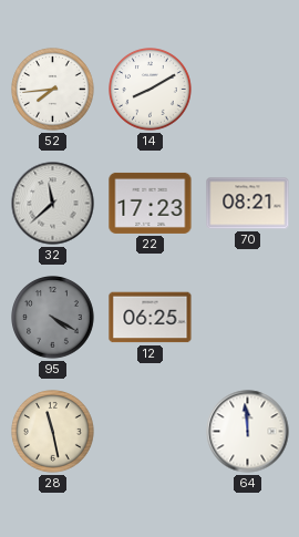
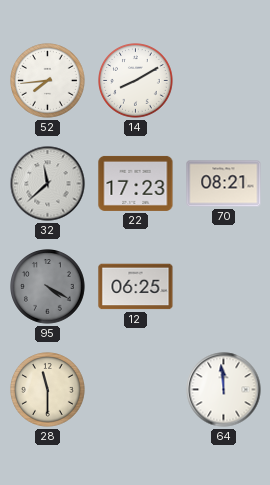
28: 11:28 -> 11:30
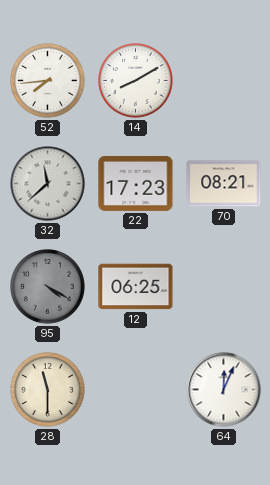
64: 11:59 -> 12:04
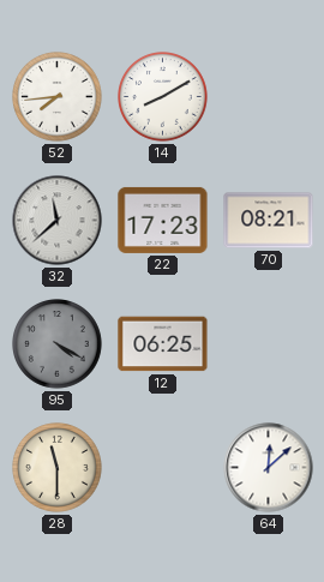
64: 12:04 -> 12:08
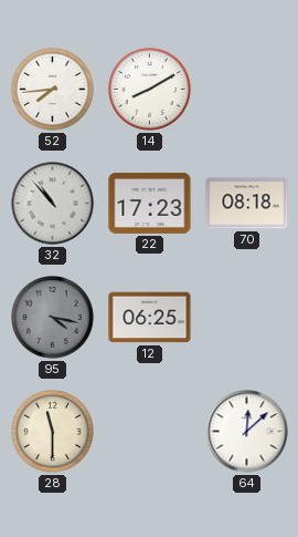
32: 11:38 -> 10:53
70: 08:21 -> 08:18
95: 4:20 -> 4:17
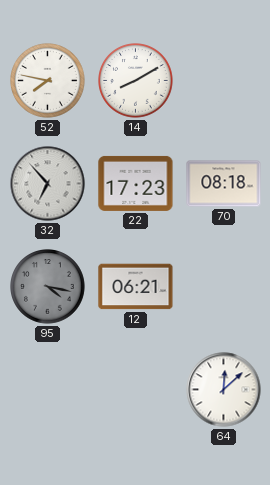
52: 7:44 -> 7:47
32: 10:53 -> 6:53
12: 06:25 -> 06:21
28: 11:30 -> none
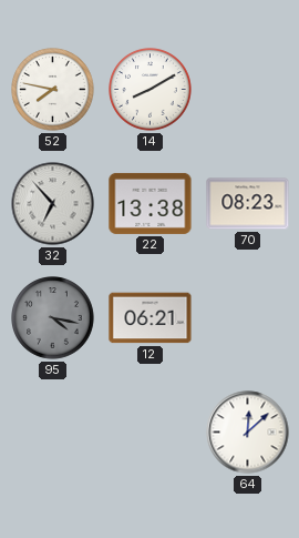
22: 17:23 -> 13:38
70: 08:18 -> 08:23
